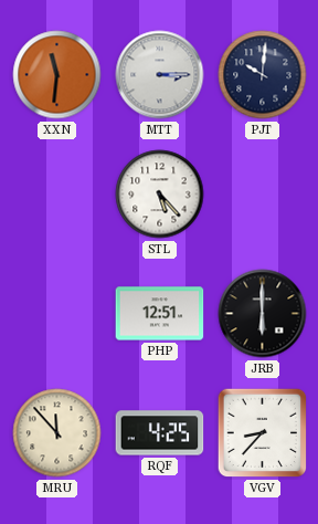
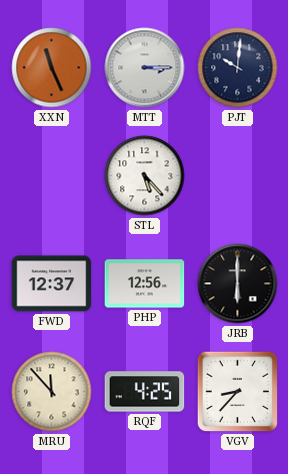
XXN: 11:31 -> 11:26
FWD: none -> 12:37
PHP: 12:51 -> 12:56
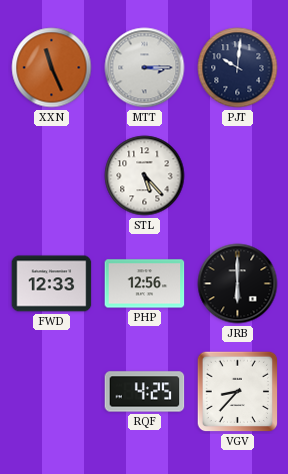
FWD: 12:37 -> 12:33
MRU: 11:53 -> none
